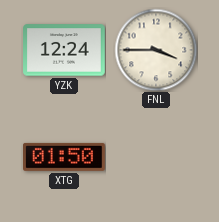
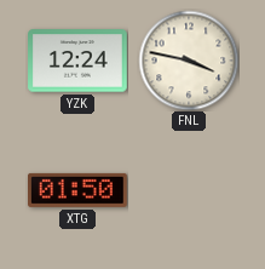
FNL: 3:45 -> 3:47
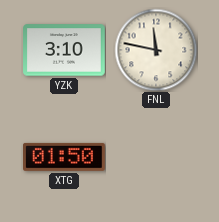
YZK: 12:24 -> 3:10
FNL: 3:47 -> 11:47
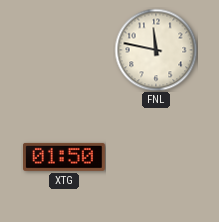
YZK: 3:10 -> none
